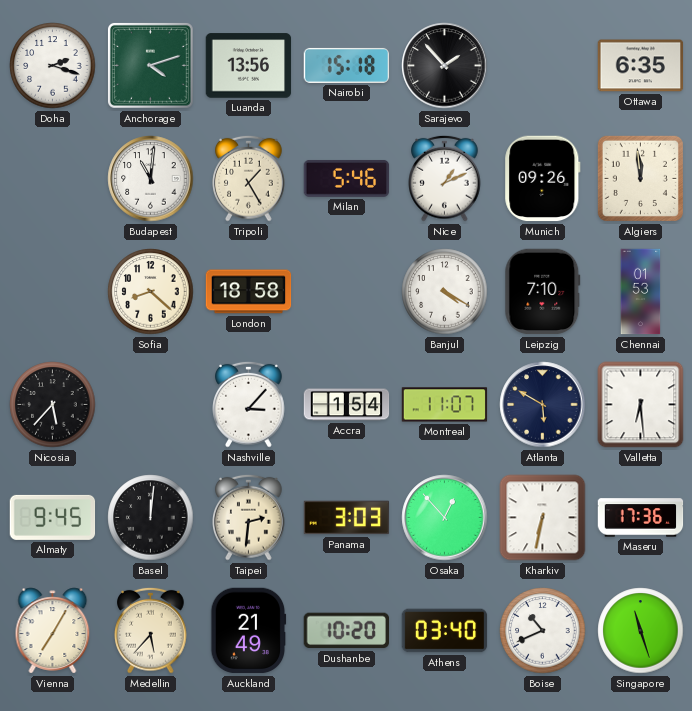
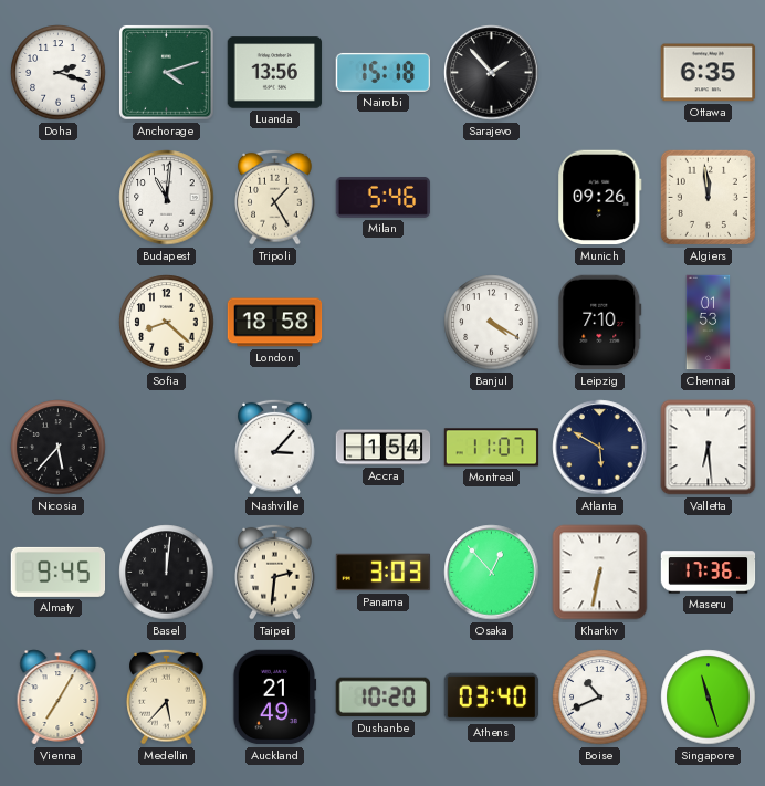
Nice: 1:11 -> none
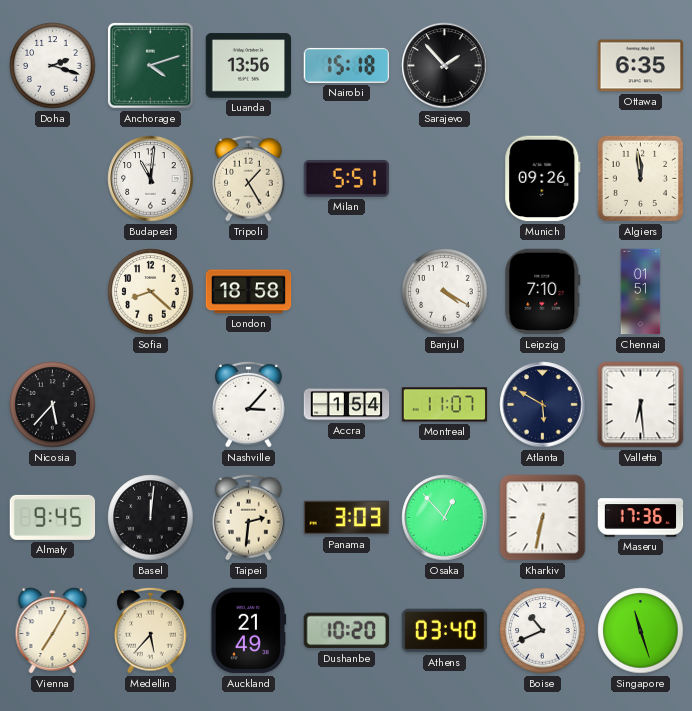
Milan: 5:46 -> 5:51
Chennai: 01:53 -> 01:51
